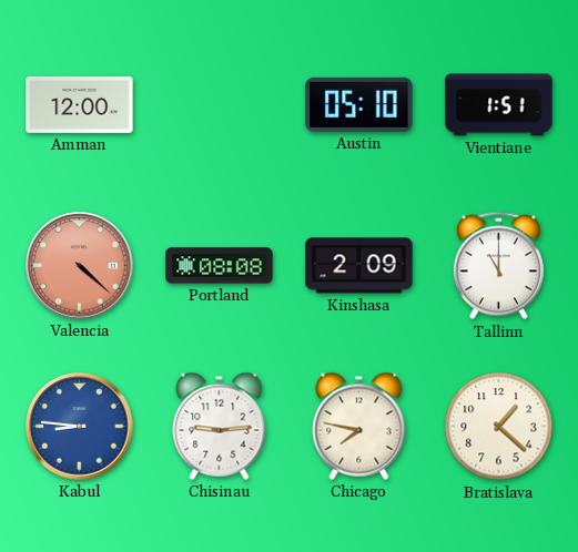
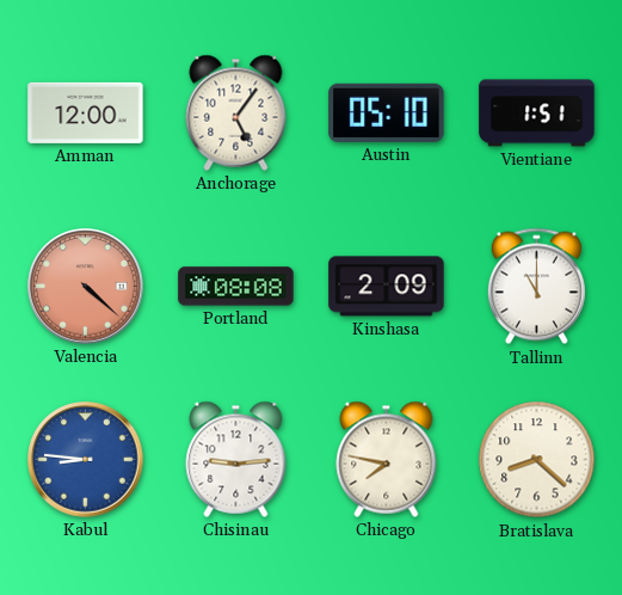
Anchorage: none -> 5:06
Bratislava: 1:22 -> 8:22
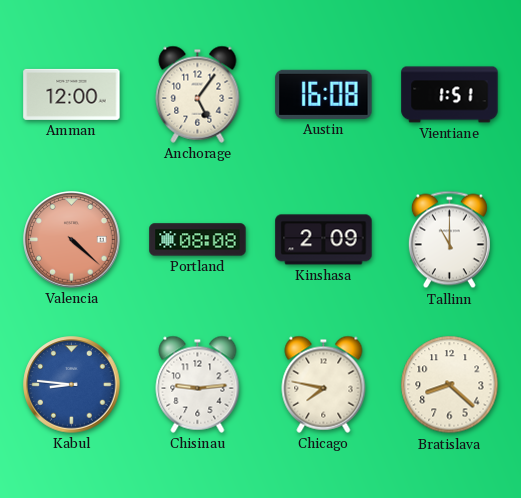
Austin: 05:10 -> 16:08
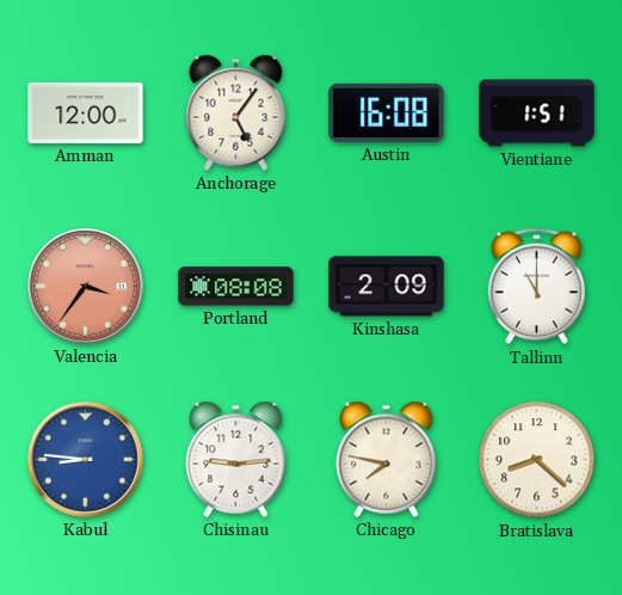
Valencia: 4:22 -> 3:36
